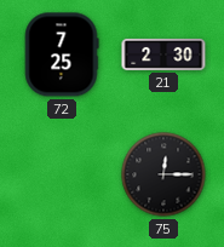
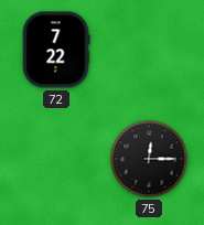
72: 7:25 -> 7:22
21: 2:30 -> none
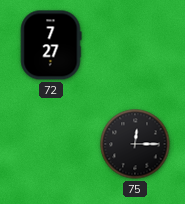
72: 7:22 -> 7:27
